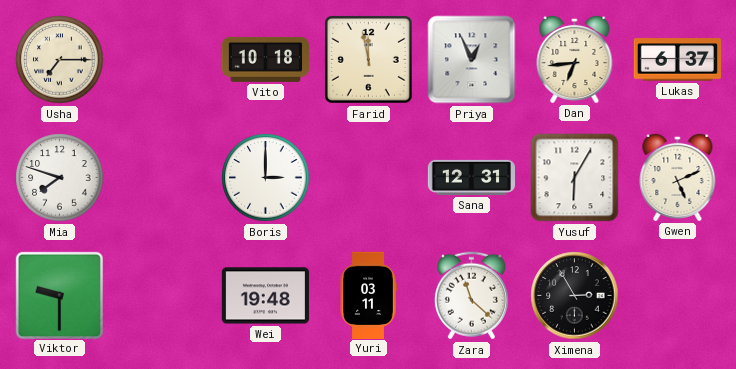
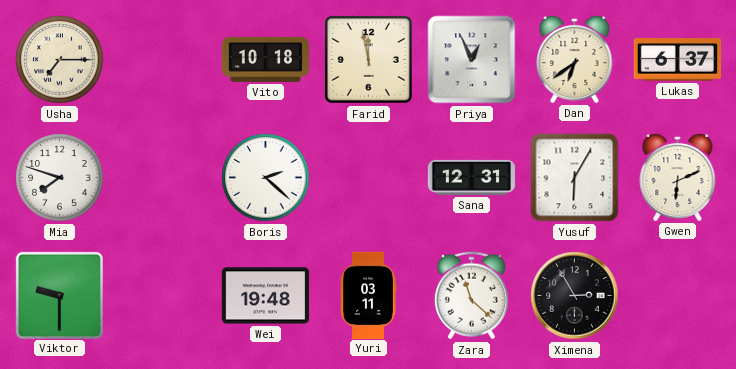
Dan: 6:44 -> 6:39
Boris: 3:00 -> 2:22
Gwen: 5:11 -> 6:11
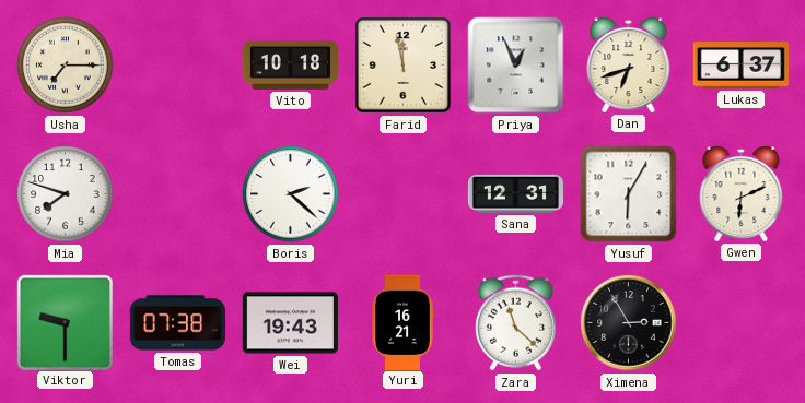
Dan: 6:39 -> 6:42
Tomas: none -> 07:38
Wei: 19:48 -> 19:43
Yuri: 03:11 -> 16:21
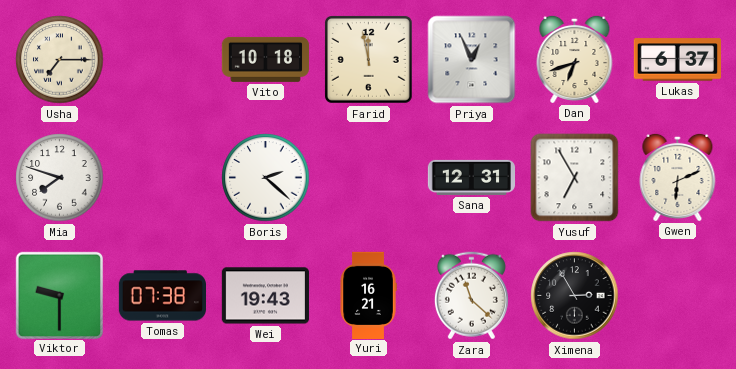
Yusuf: 6:05 -> 6:55
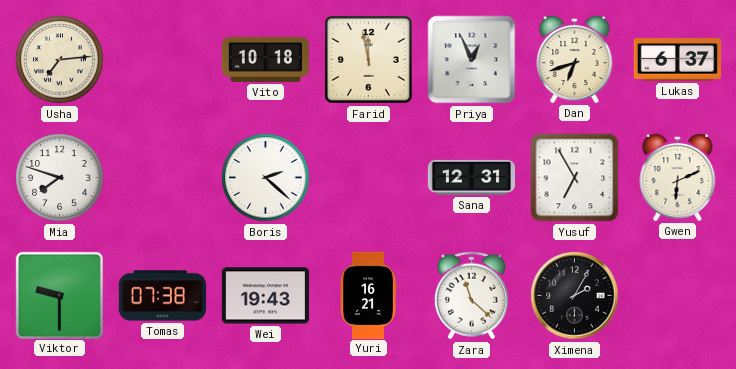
Usha: 7:15 -> 7:14
Ximena: 2:55 -> 2:05
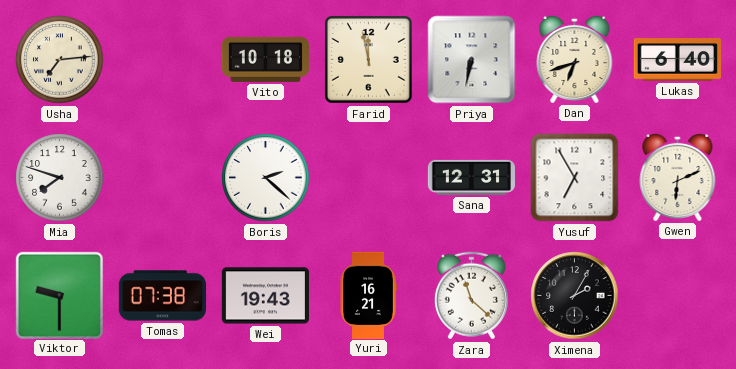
Priya: 12:56 -> 6:32
Lukas: 6:37 -> 6:40
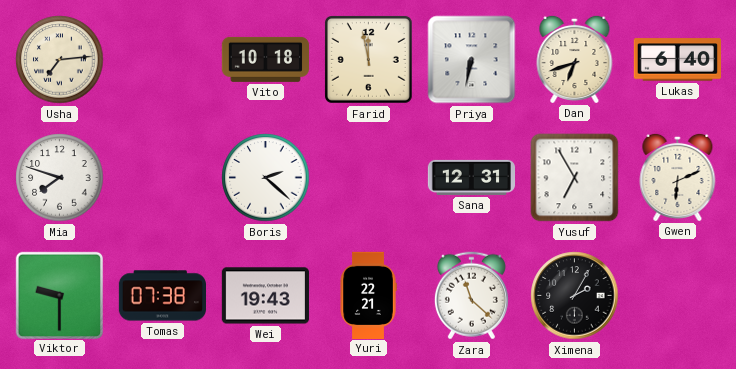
Yuri: 16:21 -> 22:21
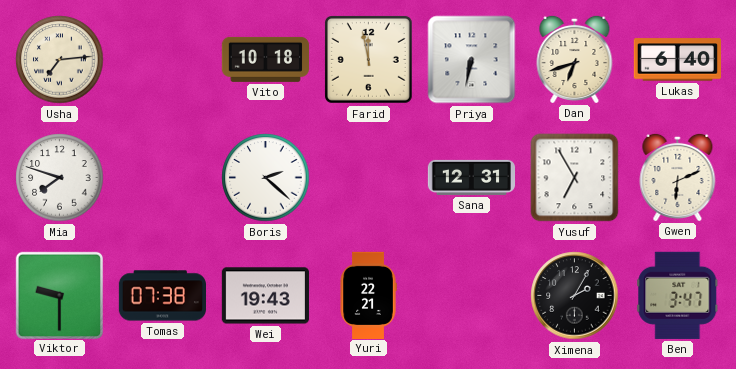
Zara: 11:22 -> none
Ben: none -> 3:47
